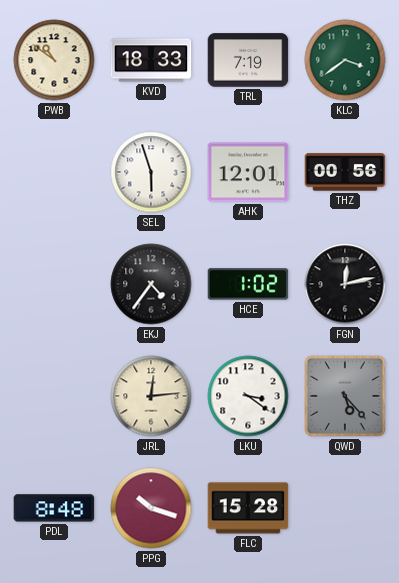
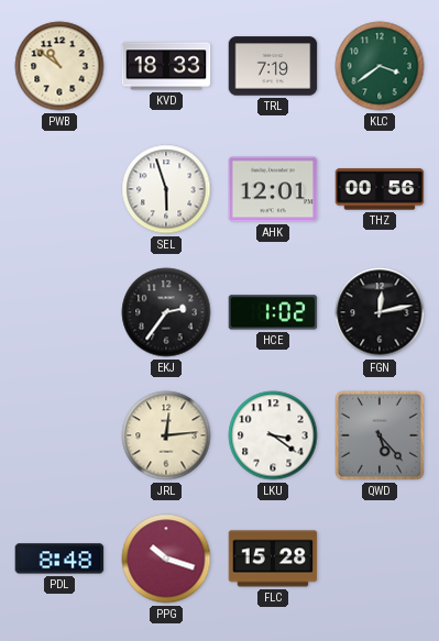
EKJ: 4:36 -> 2:36
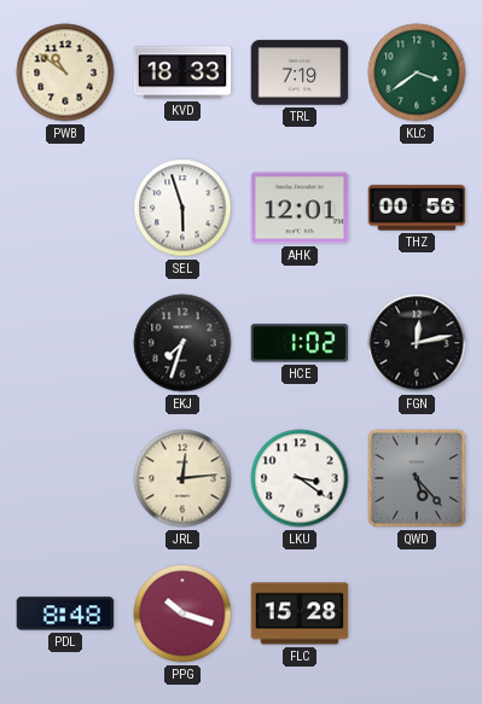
EKJ: 2:36 -> 7:33
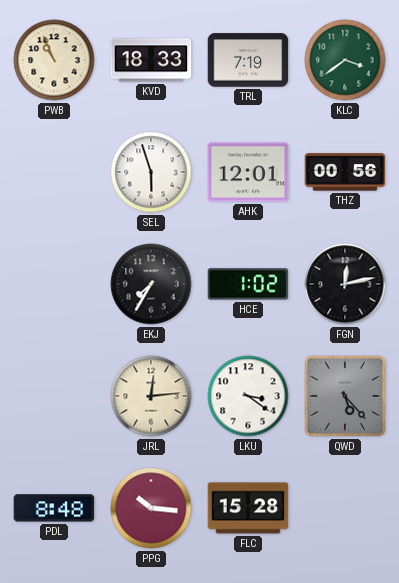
PWB: 10:51 -> 10:56
EKJ: 7:33 -> 7:35
PPG: 10:18 -> 10:16
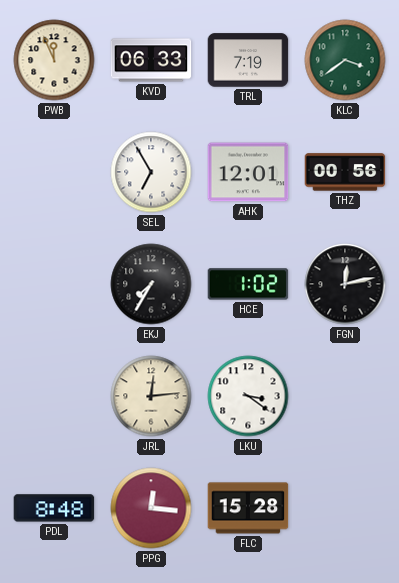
PWB: 10:56 -> 11:56
KVD: 18:33 -> 06:33
SEL: 5:57 -> 6:55
QWD: 5:23 -> none
PPG: 10:16 -> 12:16
